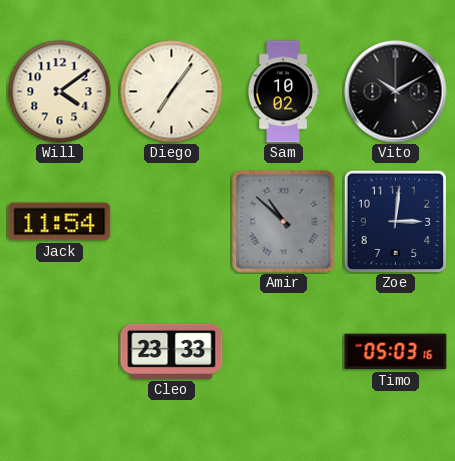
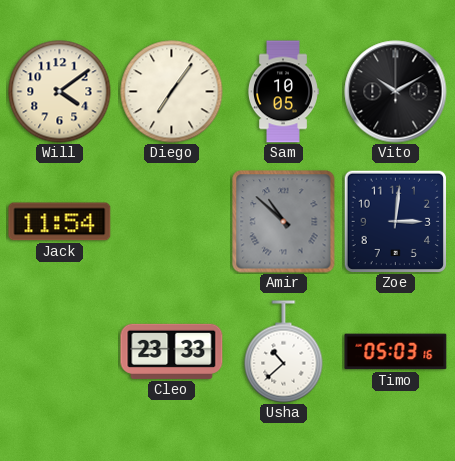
Sam: 10:02 -> 10:05
Usha: none -> 10:38
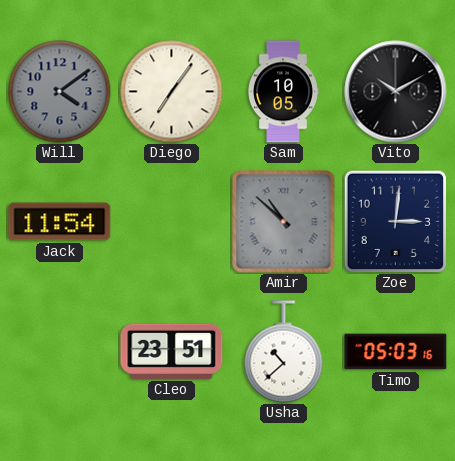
Will dial: cream -> grey
Cleo: 23:33 -> 23:51
